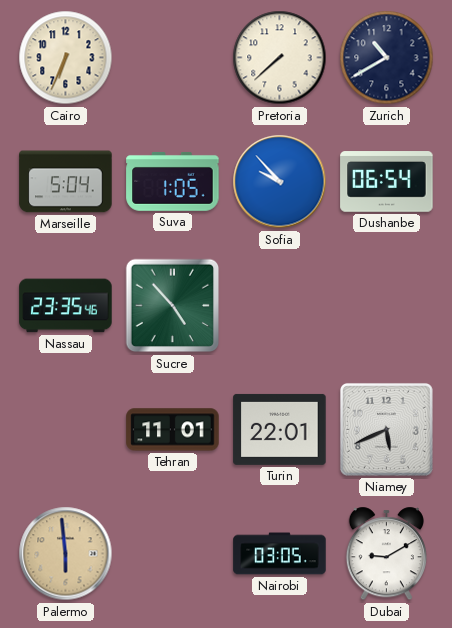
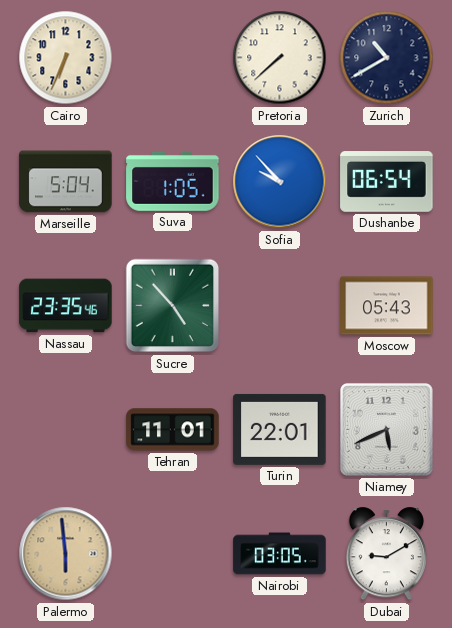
Moscow: none -> 05:43
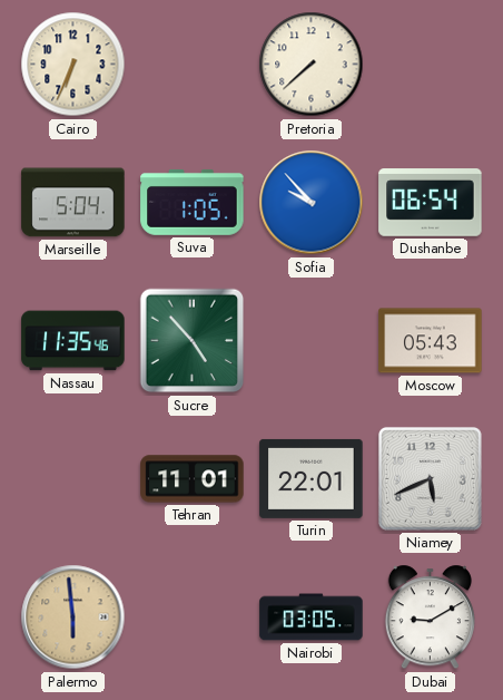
Zurich: 10:40 -> none
Nassau: 23:35 -> 11:35
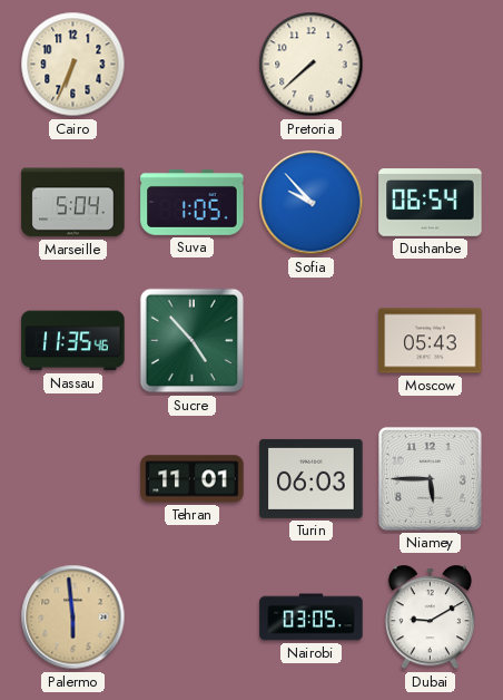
Turin: 22:01 -> 06:03
Niamey: 5:41 -> 5:45
